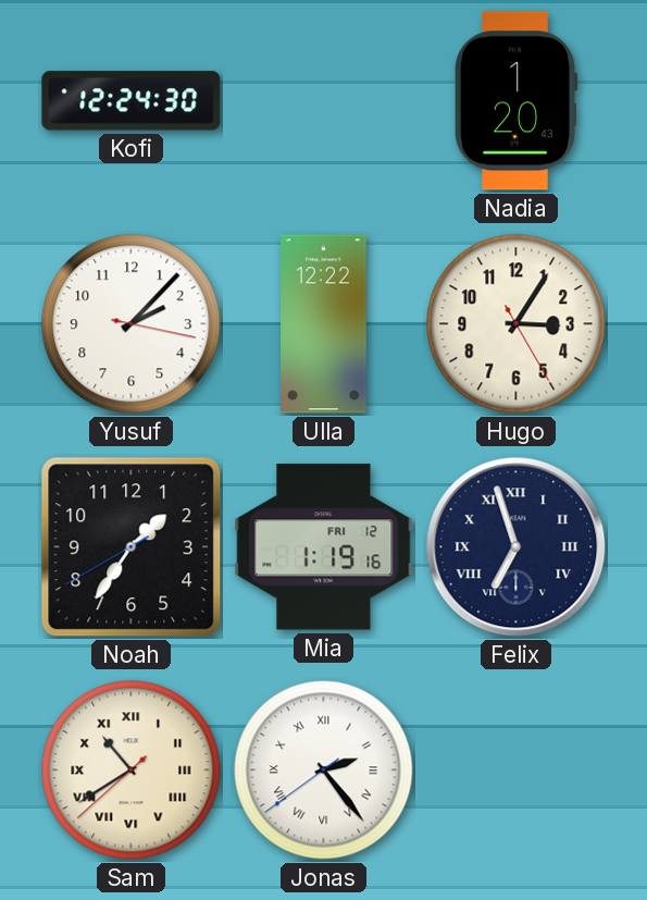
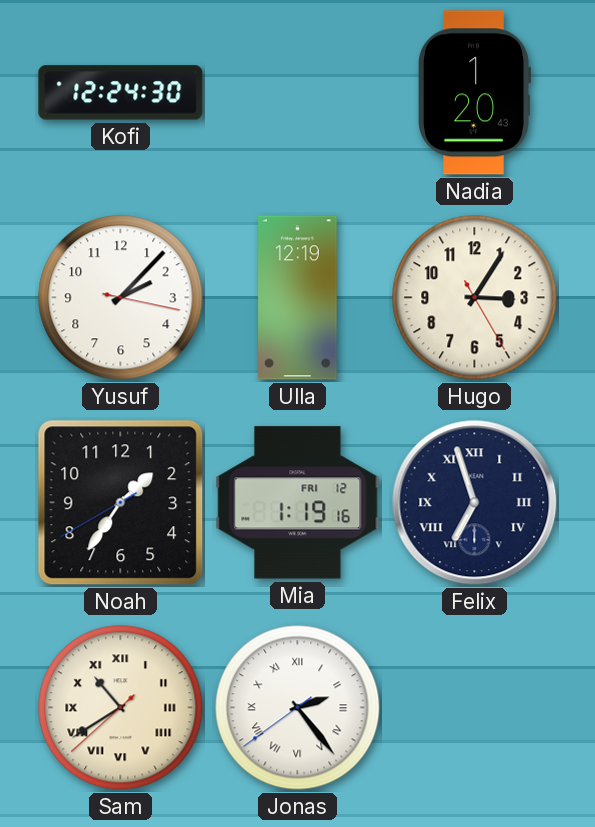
Ulla: 12:22 -> 12:19
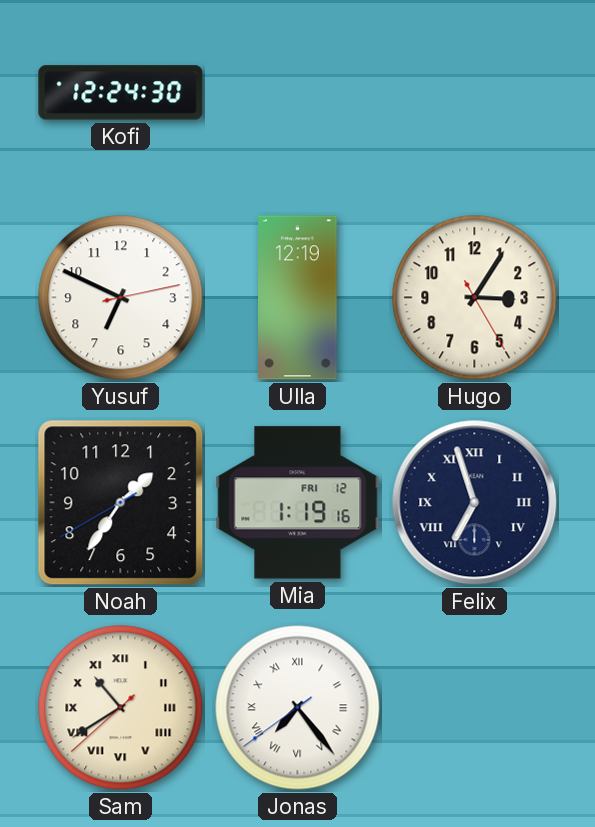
Nadia: 1:20 -> none
Yusuf: 2:07 -> 6:49
Jonas: 2:23 -> 7:23
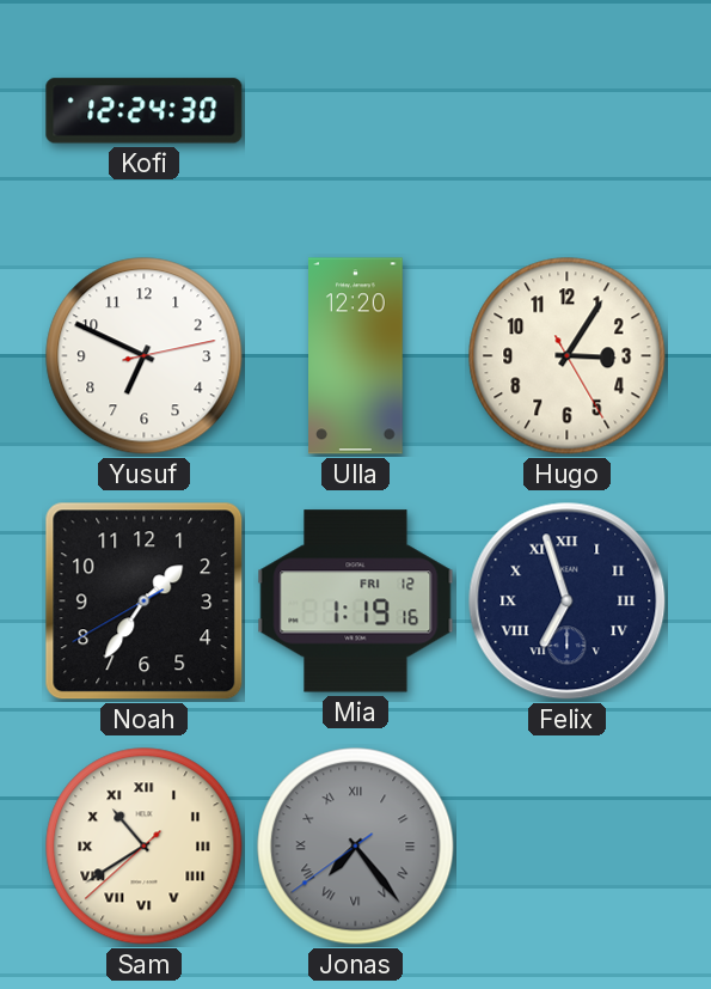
Ulla: 12:19 -> 12:20
Jonas dial: white -> grey
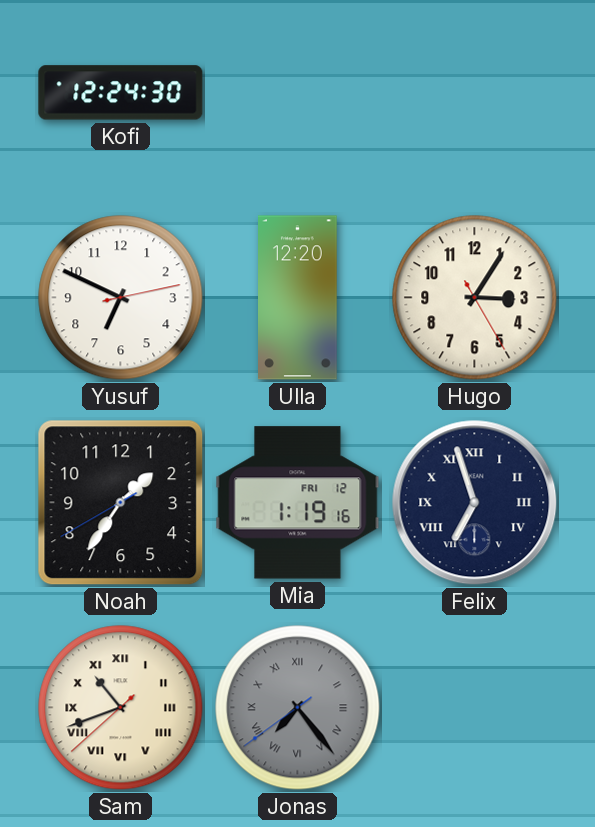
Sam: 10:39 -> 10:41
